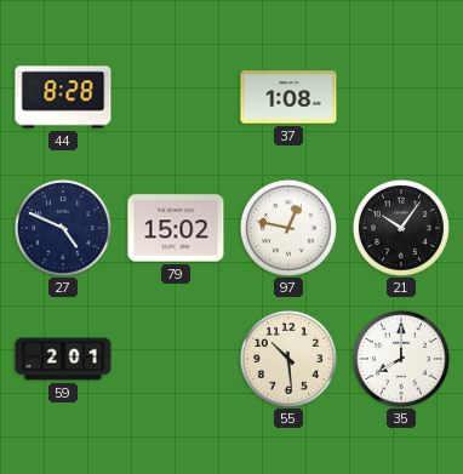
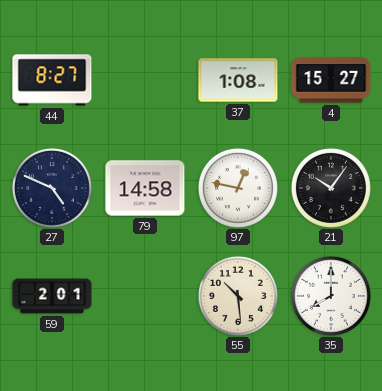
44: 8:28 -> 8:27
4: none -> 15:27
79: 15:02 -> 14:58
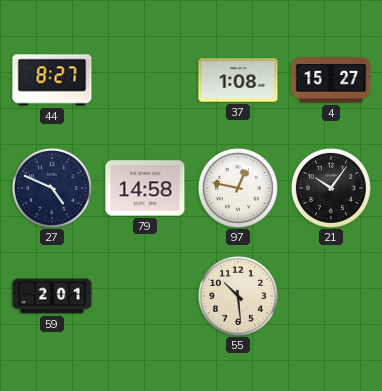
35: 8:00 -> none
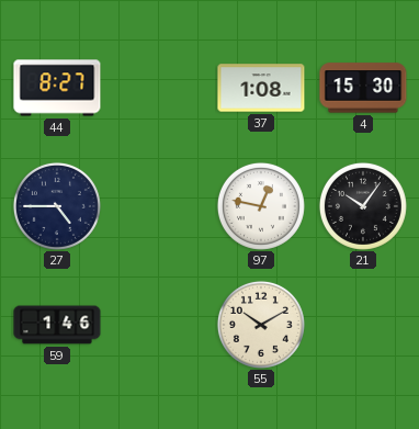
4: 15:27 -> 15:30
27: 4:49 -> 4:45
79: 14:58 -> none
59: 2:01 -> 1:46
55: 10:29 -> 10:10
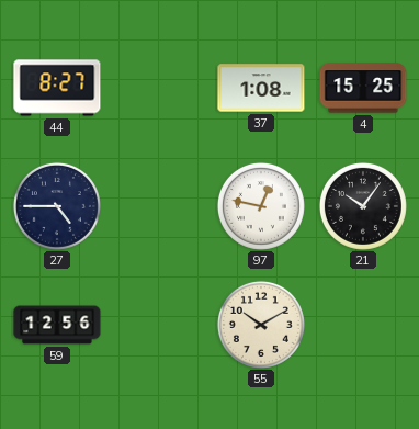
4: 15:30 -> 15:25
59: 1:46 -> 12:56
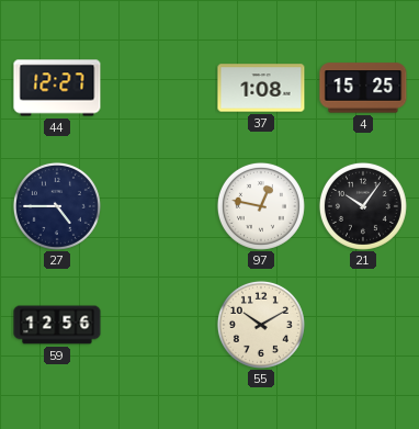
44: 8:27 -> 12:27
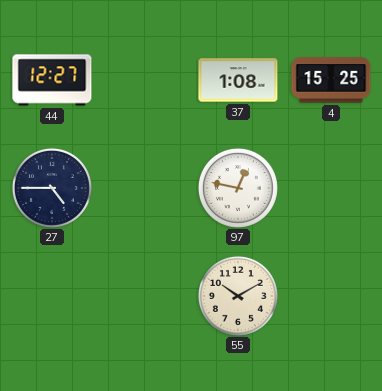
21: 10:06 -> none
59: 12:56 -> none
